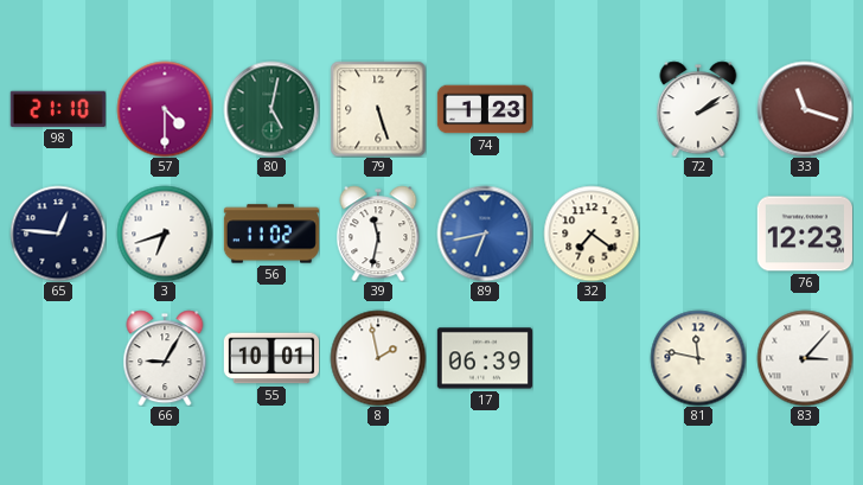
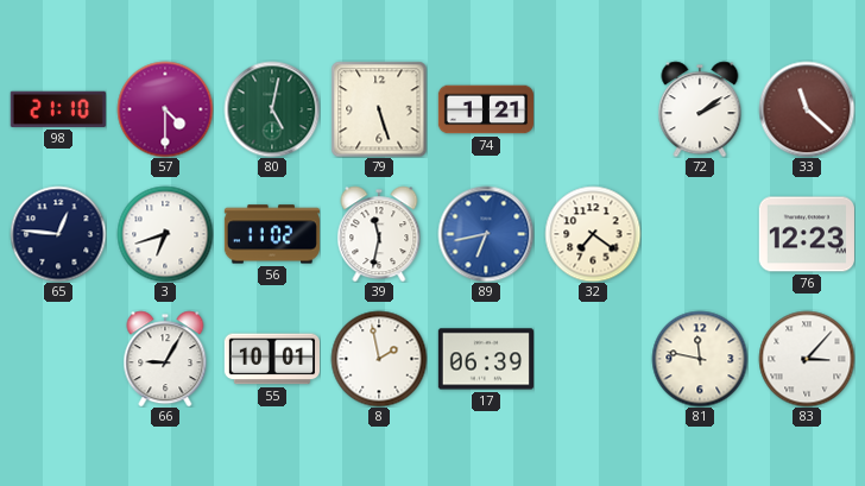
74: 1:23 -> 1:21
33: 11:18 -> 11:22
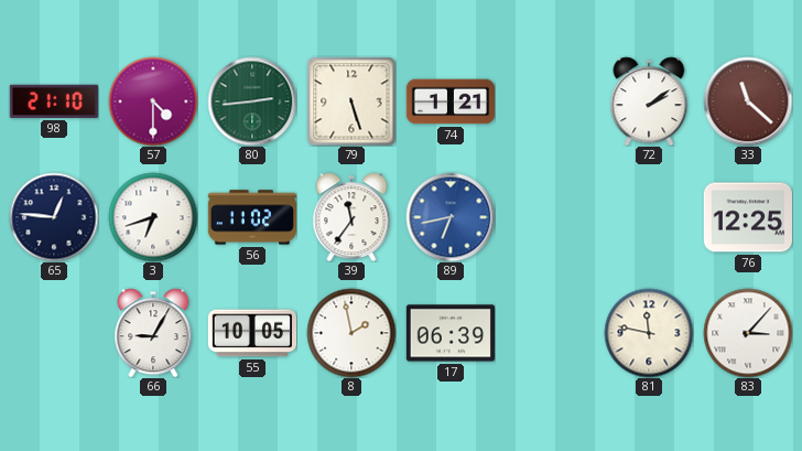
80: 5:02 -> 2:44
39: 11:32 -> 11:36
32: 7:21 -> none
76: 12:23 -> 12:25
55: 10:01 -> 10:05
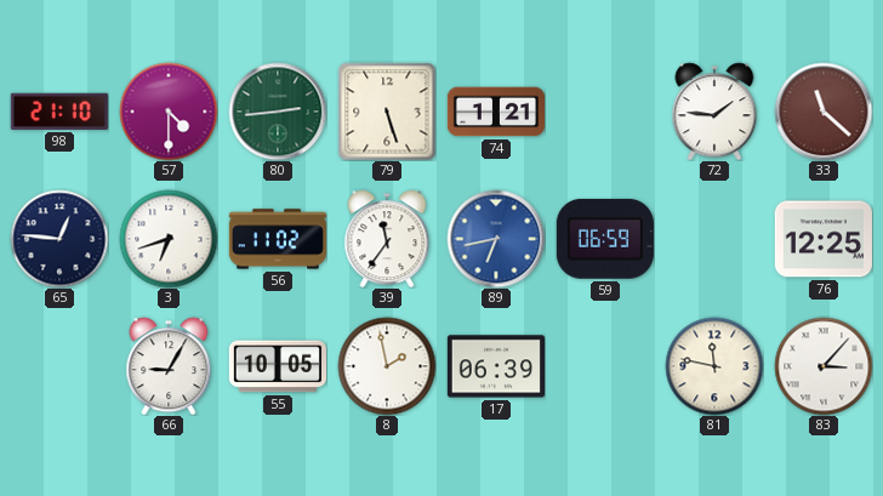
72: 2:09 -> 1:46
59: none -> 06:59
